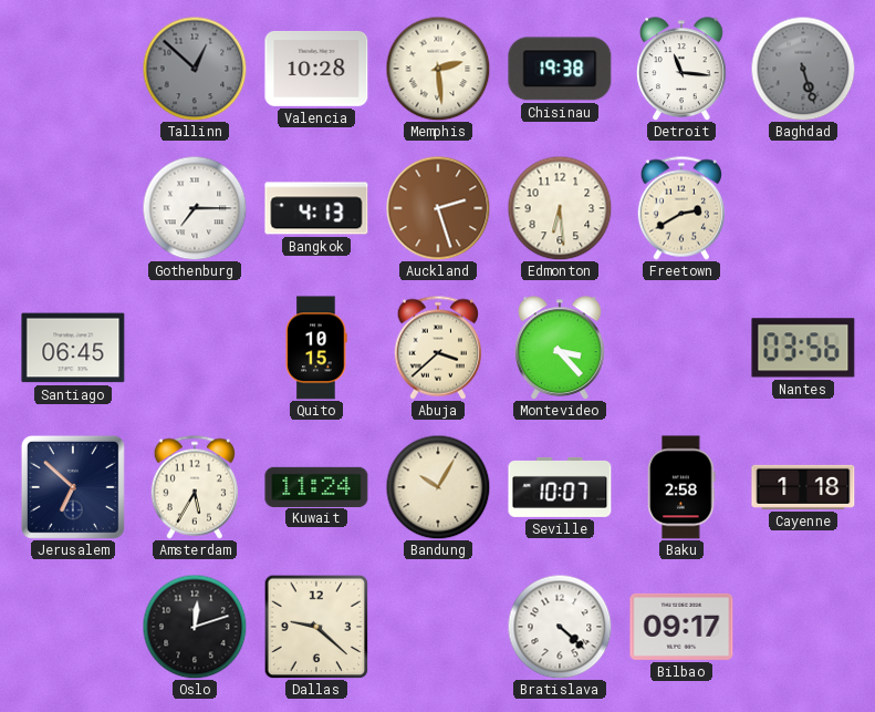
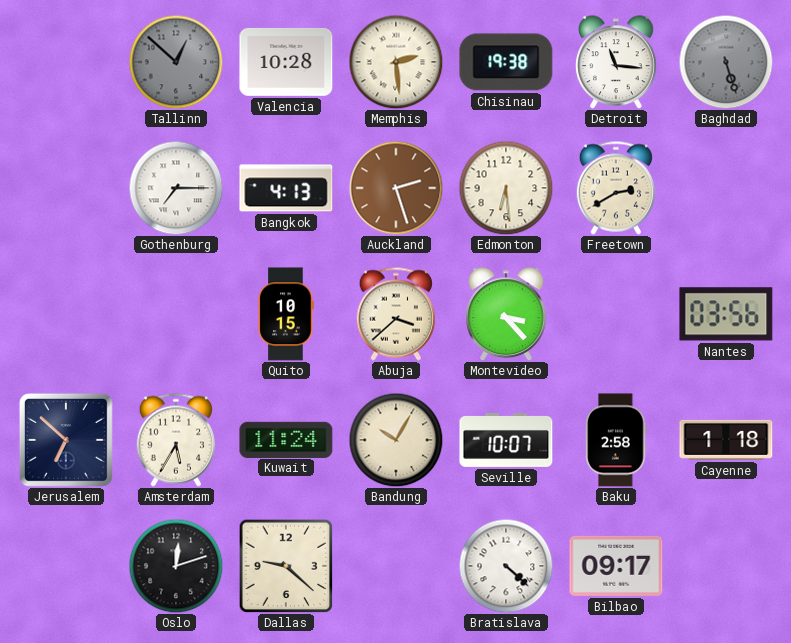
Santiago: 06:45 -> none
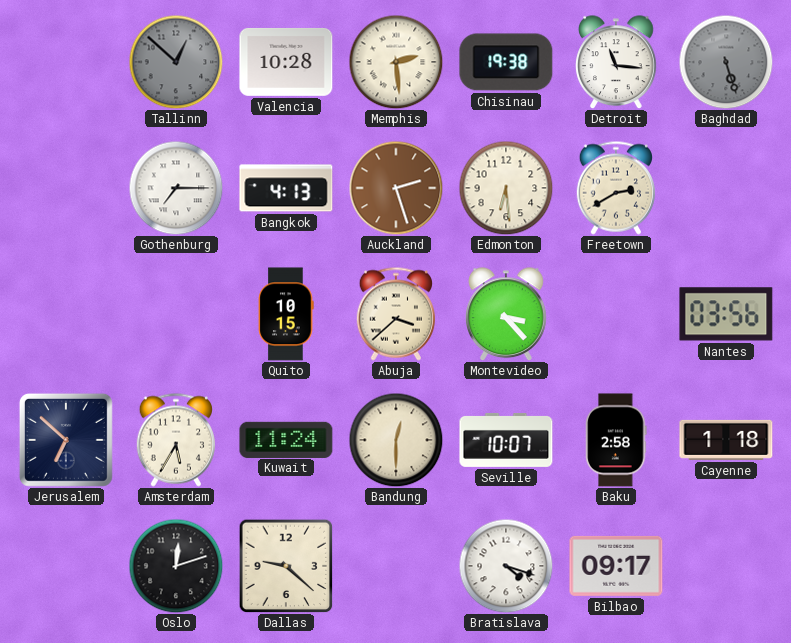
Bandung: 10:05 -> 12:30
Bratislava: 4:22 -> 4:18
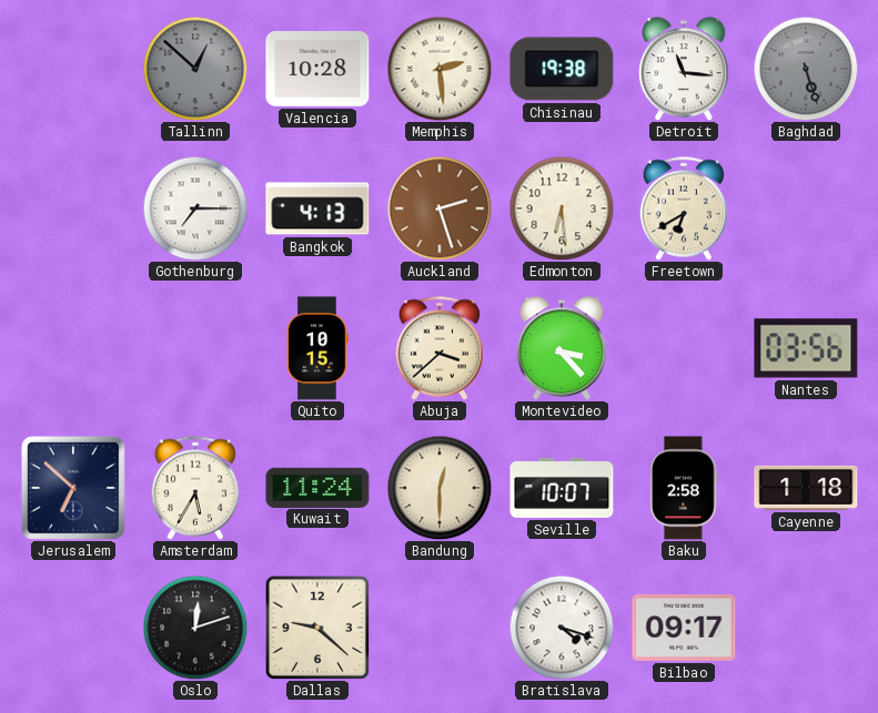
Freetown: 2:40 -> 6:40
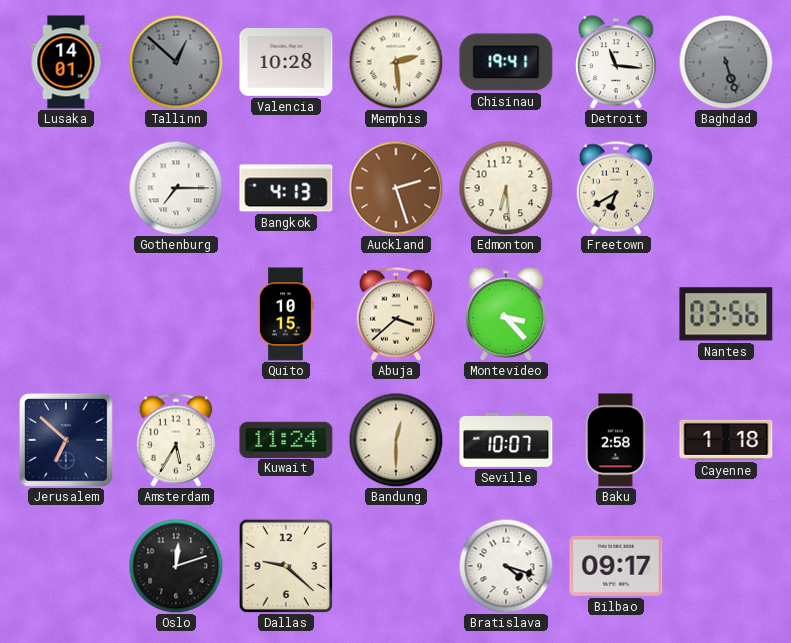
Lusaka: none -> 14:01
Chisinau: 19:38 -> 19:41
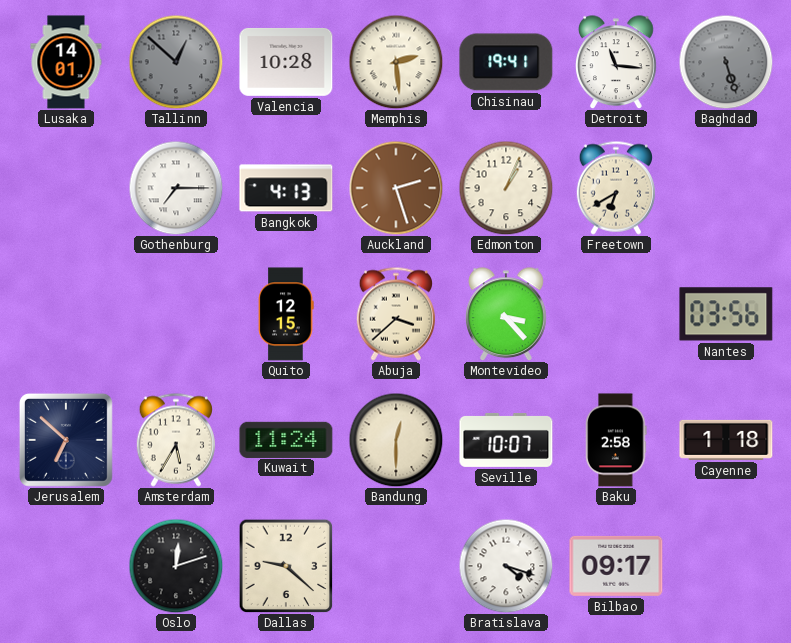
Edmonton: 6:29 -> 1:04
Quito: 10:15 -> 12:15
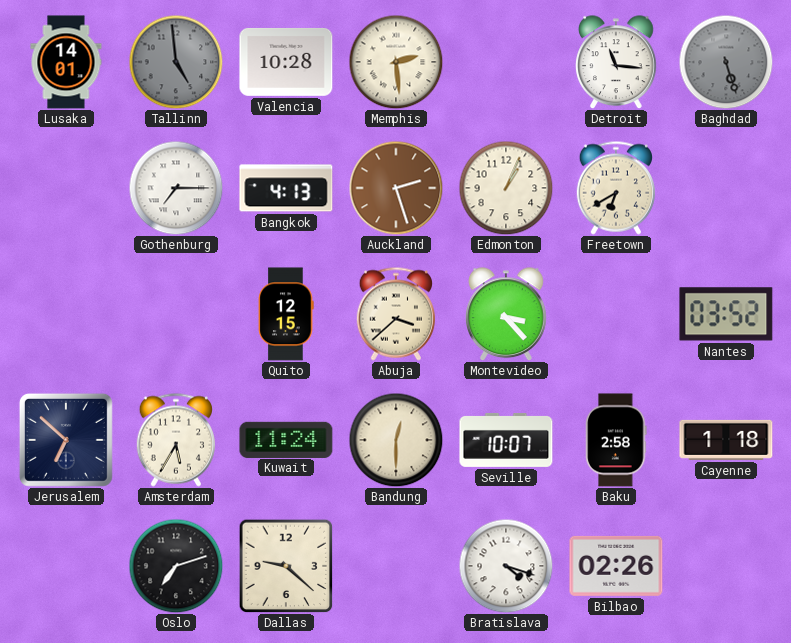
Tallinn: 12:52 -> 4:59
Chisinau: 19:41 -> none
Nantes: 03:56 -> 03:52
Oslo: 12:12 -> 7:12
Bilbao: 09:17 -> 02:26
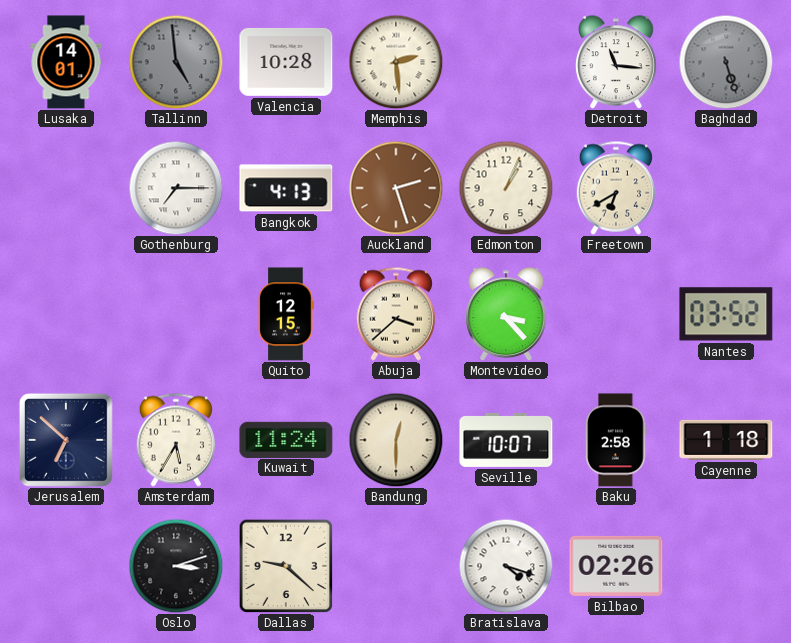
Oslo: 7:12 -> 3:12
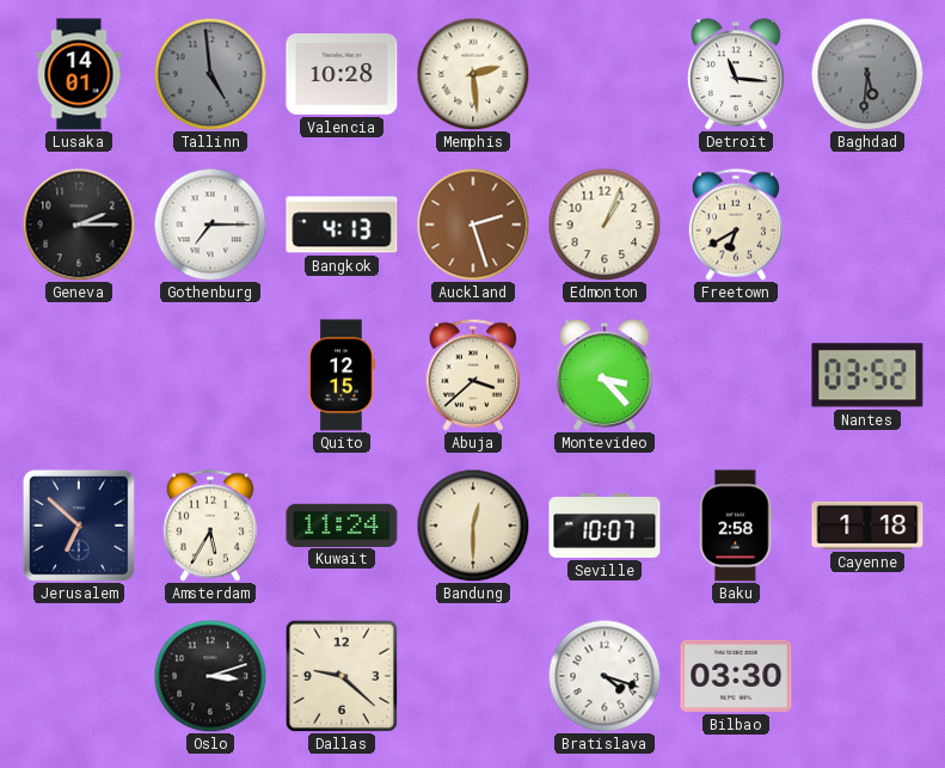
Baghdad: 5:27 -> 5:31
Geneva: none -> 2:15
Bilbao: 02:26 -> 03:30
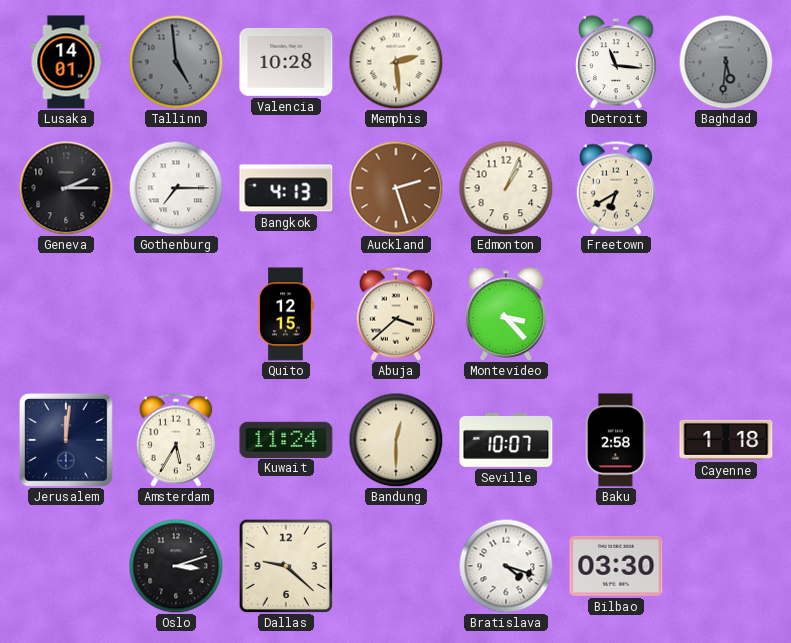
Nantes: 03:52 -> none
Jerusalem: 6:52 -> 12:01
